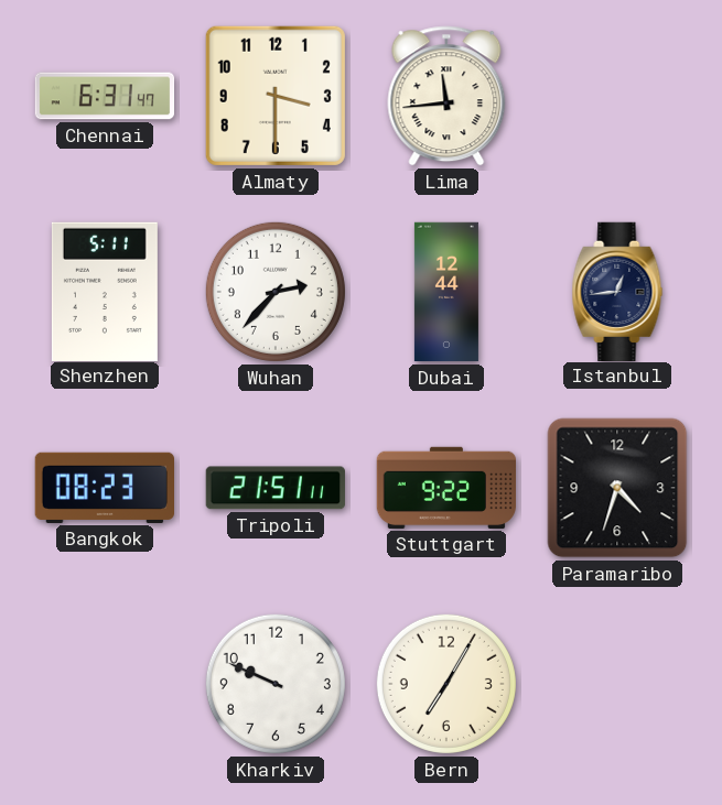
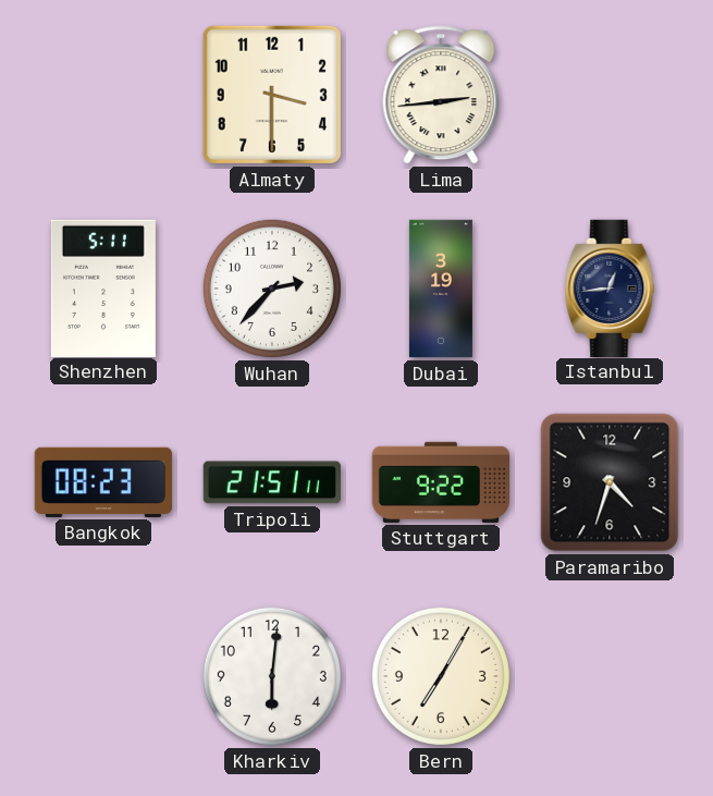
Chennai: 6:31 -> none
Lima: 11:44 -> 2:44
Dubai: 12:44 -> 3:19
Kharkiv: 9:49 -> 6:01
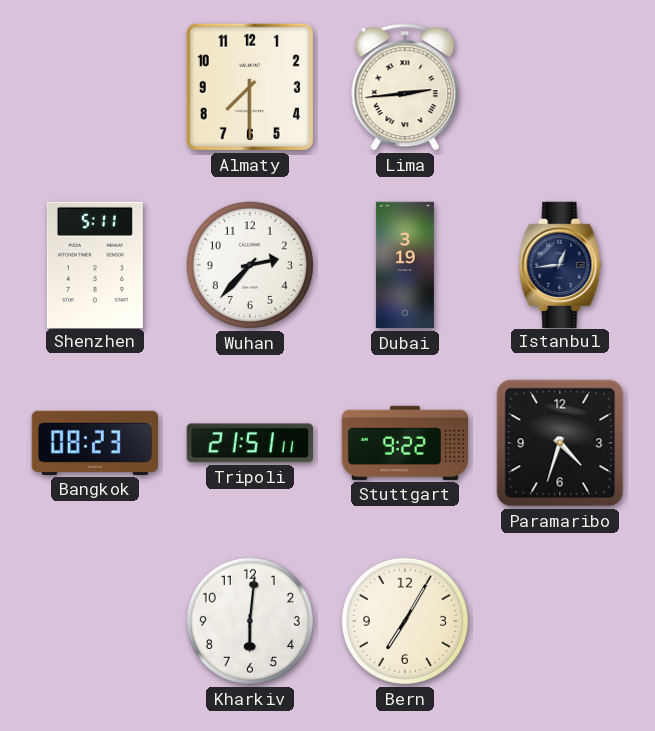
Almaty: 3:30 -> 7:30
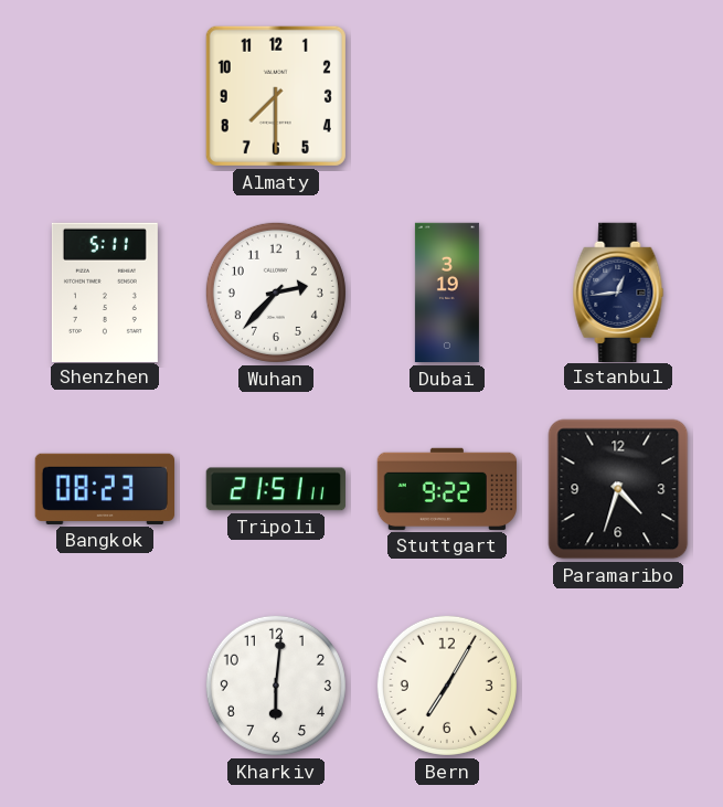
Lima: 2:44 -> none
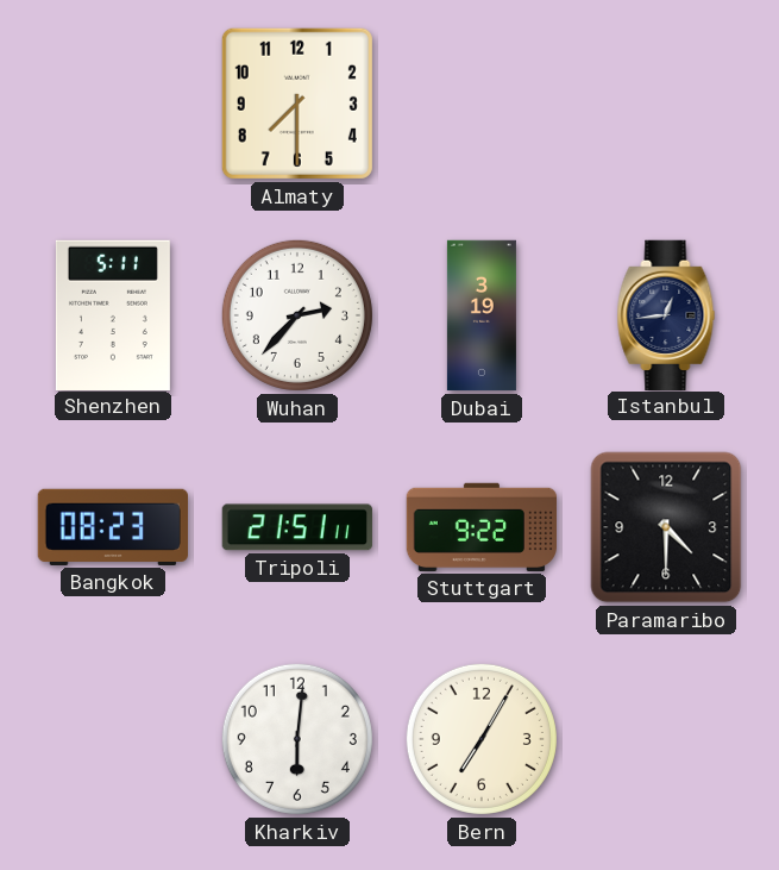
Paramaribo: 4:33 -> 4:30
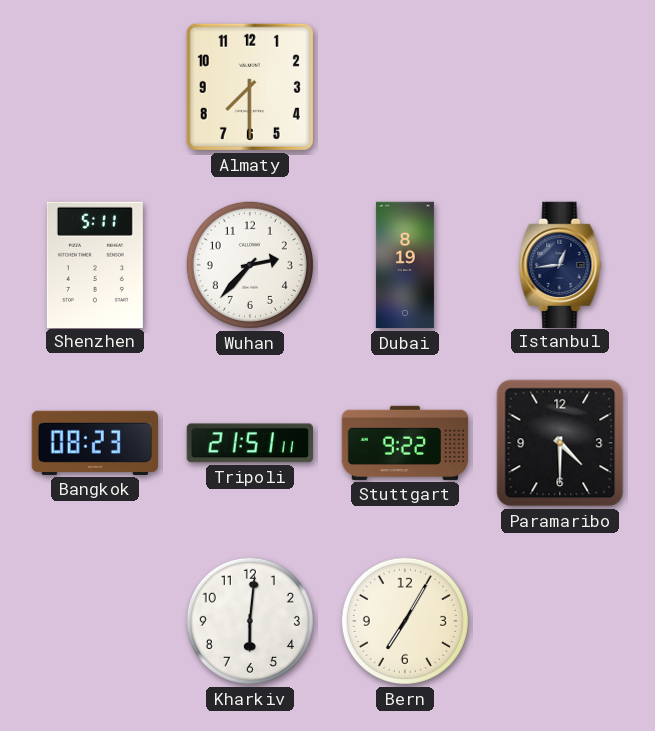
Dubai: 3:19 -> 8:19
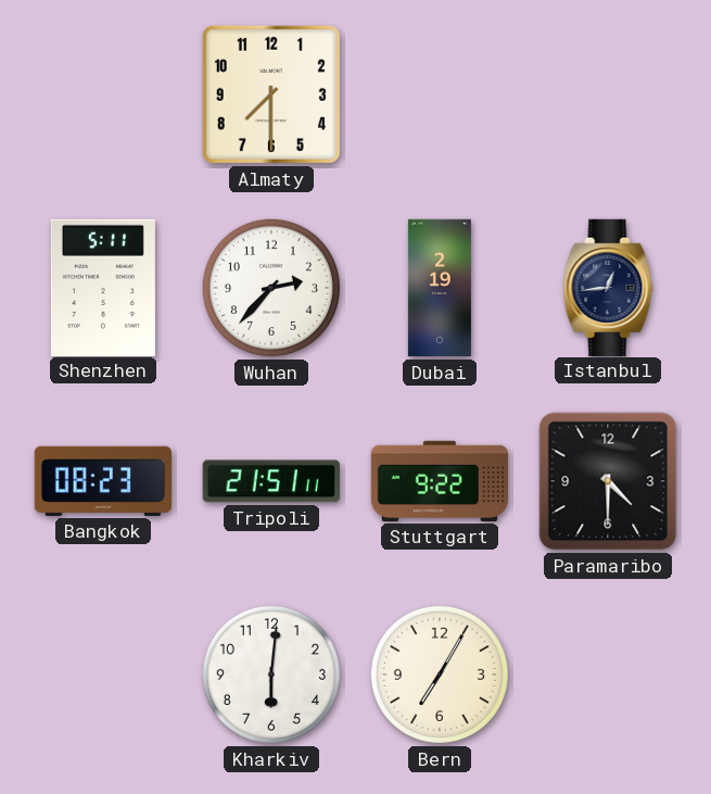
Dubai: 8:19 -> 2:19
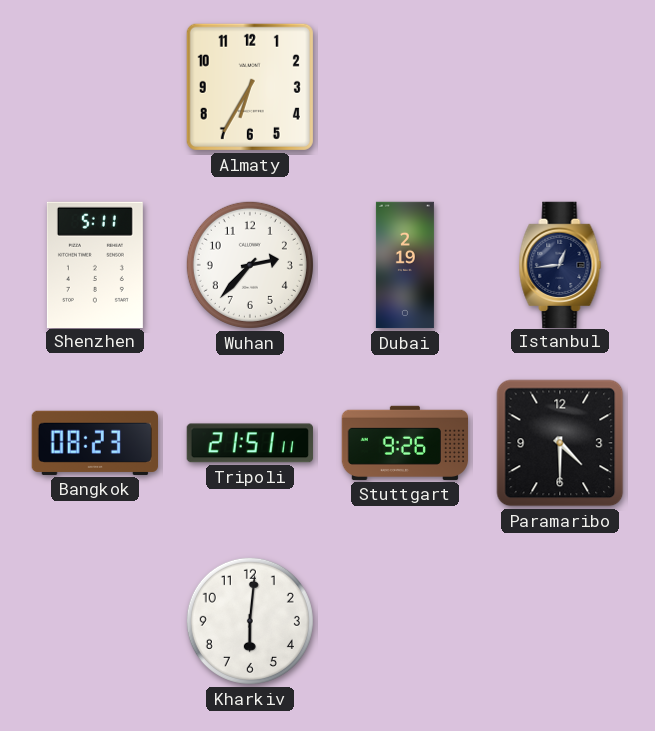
Almaty: 7:30 -> 6:35
Stuttgart: 9:22 -> 9:26
Bern: 7:05 -> none
